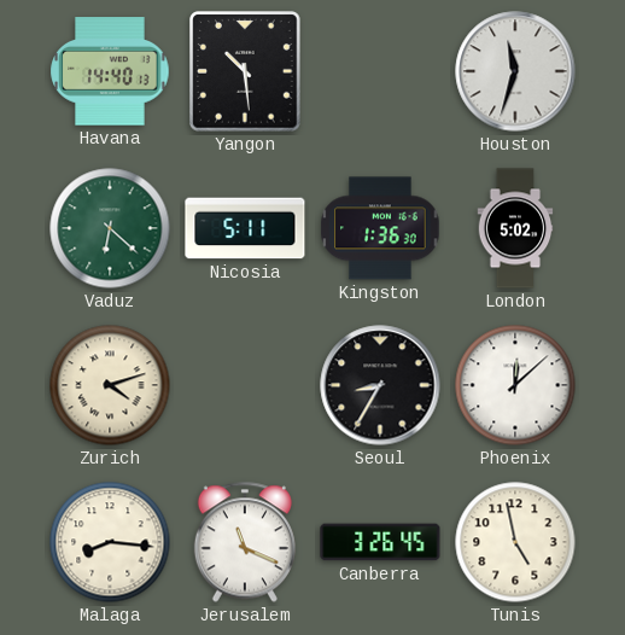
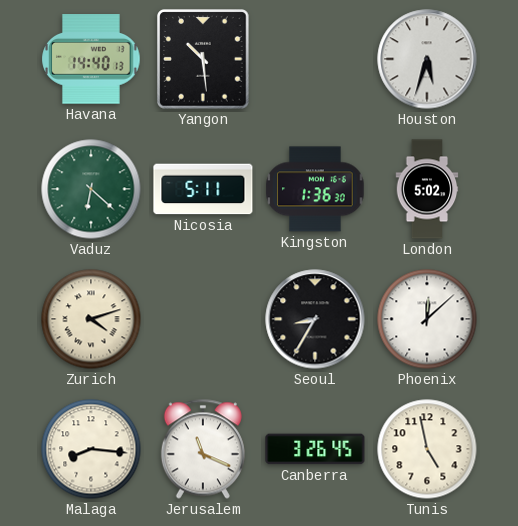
Houston: 11:33 -> 5:33
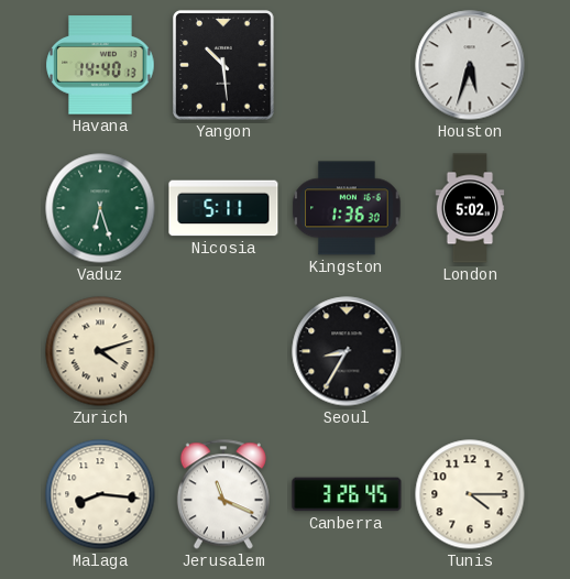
Vaduz: 6:22 -> 6:27
Phoenix: 12:08 -> none
Tunis: 4:58 -> 4:15
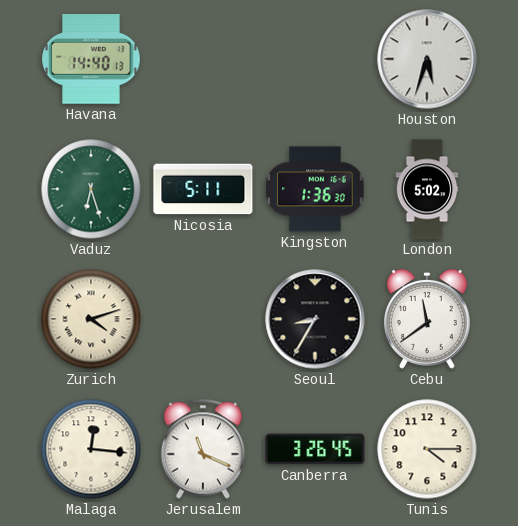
Yangon: 10:29 -> none
Cebu: none -> 11:39
Malaga: 8:16 -> 12:16
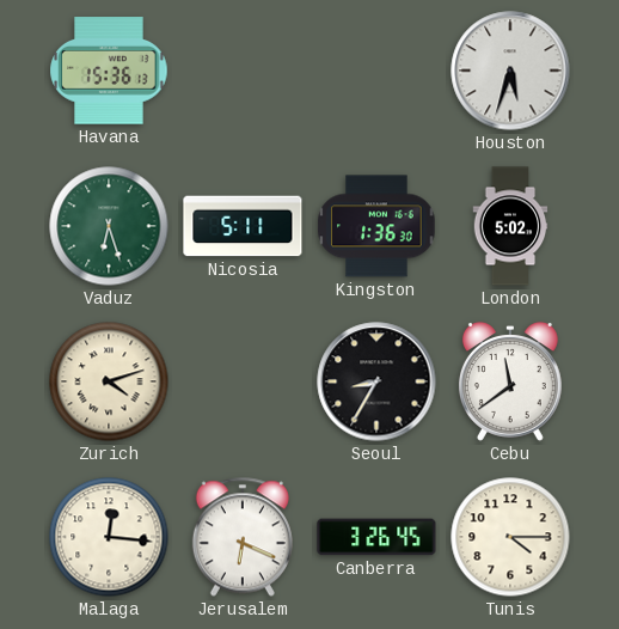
Havana: 14:40 -> 15:36
Jerusalem: 11:19 -> 6:19
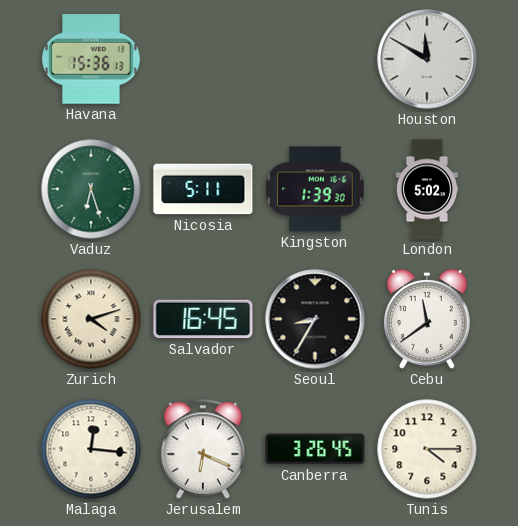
Houston: 5:33 -> 11:50
Kingston: 1:36 -> 1:39
Salvador: none -> 16:45
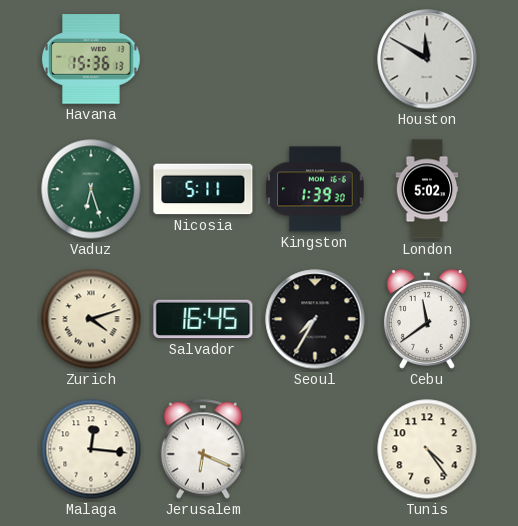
Seoul: 8:35 -> 7:35
Canberra: 3:26 -> none
Tunis: 4:15 -> 4:24
